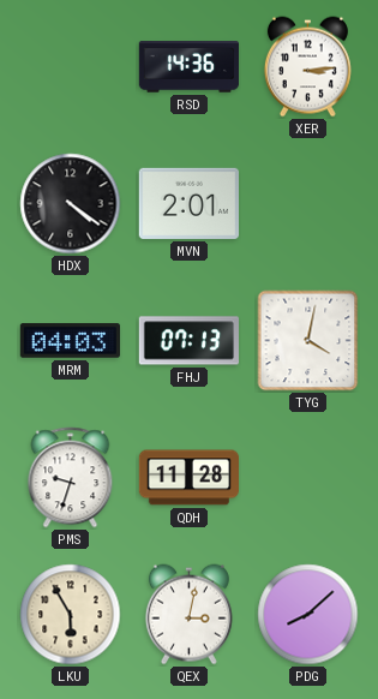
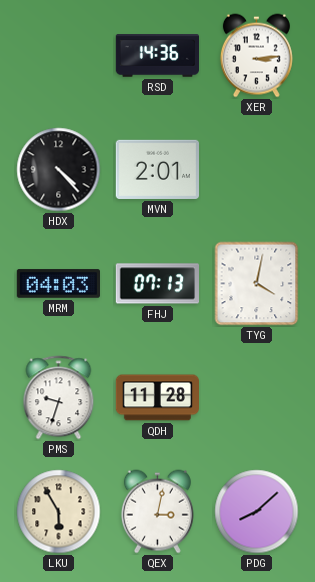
HDX: 4:21 -> 4:23
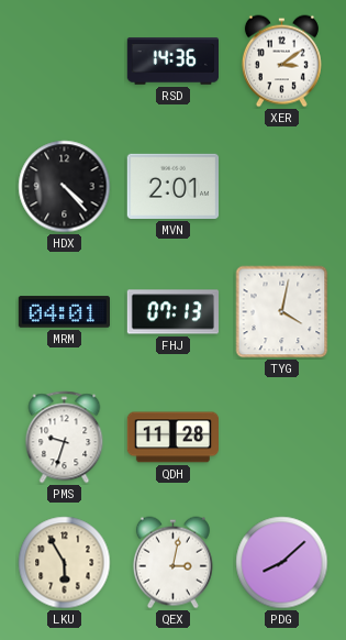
XER: 3:14 -> 3:09
MRM: 04:03 -> 04:01
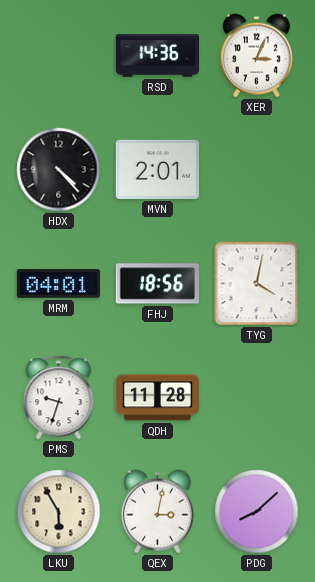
XER: 3:09 -> 3:04
FHJ: 07:13 -> 18:56
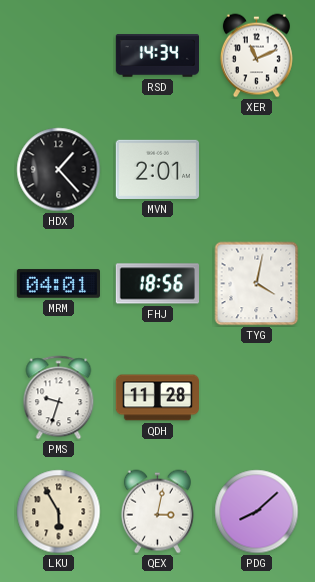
RSD: 14:36 -> 14:34
XER: 3:04 -> 11:11
HDX: 4:23 -> 1:23
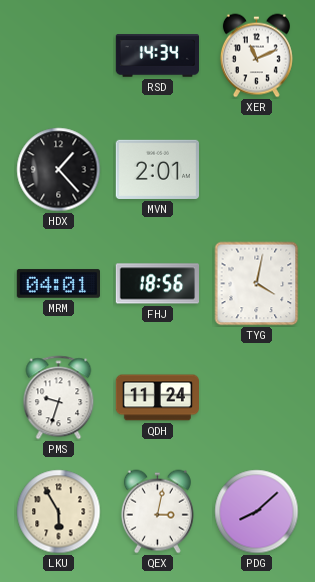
QDH: 11:28 -> 11:24
